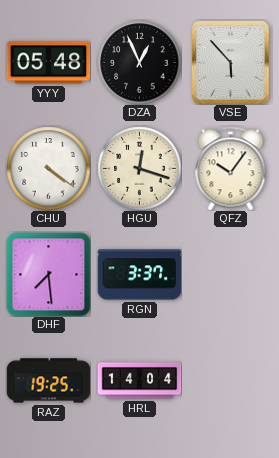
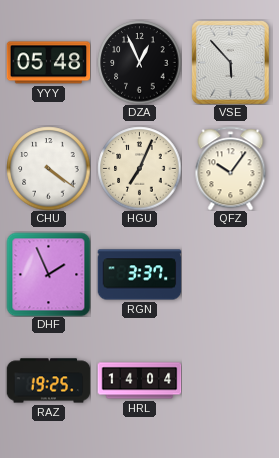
HGU: 12:18 -> 7:04
DHF: 7:29 -> 1:56
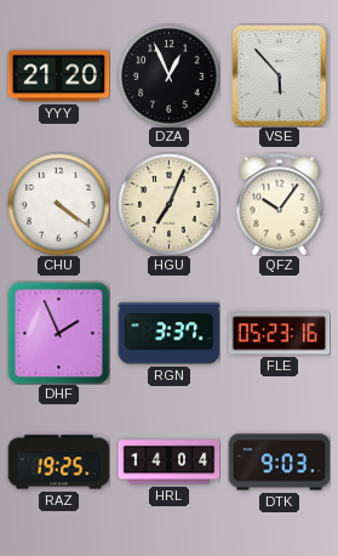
YYY: 05:48 -> 21:20
FLE: none -> 05:23
DTK: none -> 9:03
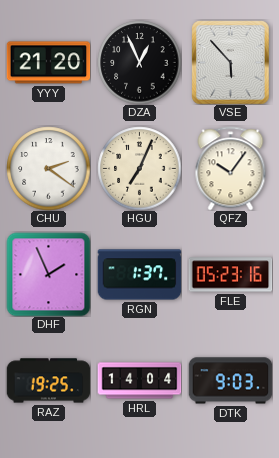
CHU: 4:21 -> 2:21
RGN: 3:37 -> 1:37
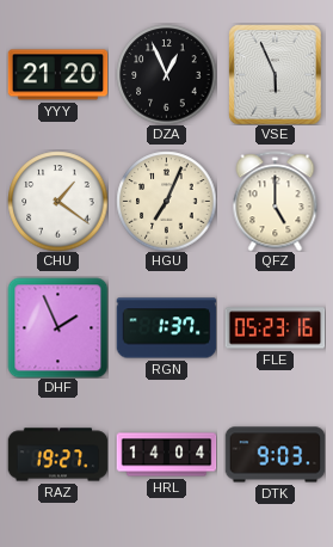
VSE: 5:53 -> 5:56
CHU: 2:21 -> 1:21
QFZ: 10:06 -> 5:00
RAZ: 19:25 -> 19:27
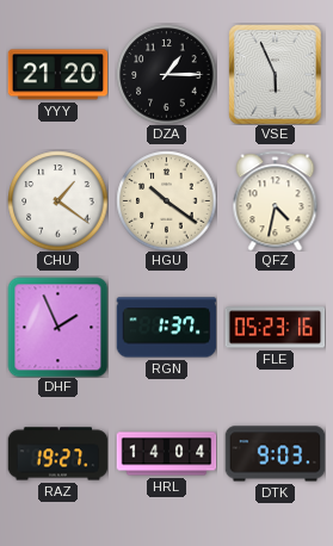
DZA: 12:56 -> 1:15
HGU: 7:04 -> 10:21
QFZ: 5:00 -> 4:32
